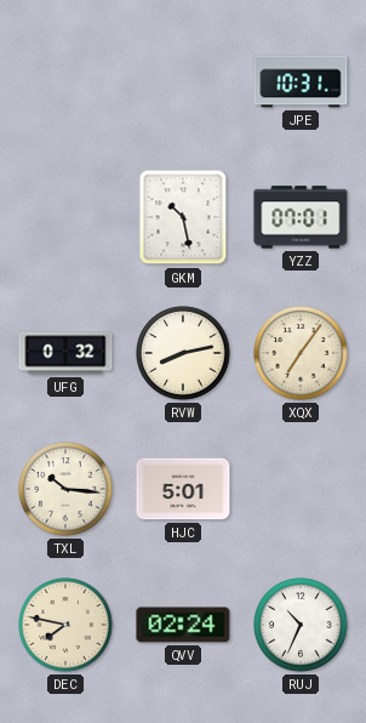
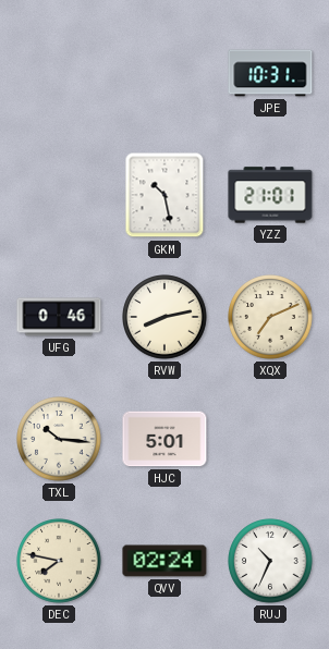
YZZ: 07:01 -> 21:01
UFG: 0:32 -> 0:46
XQX: 7:06 -> 7:11
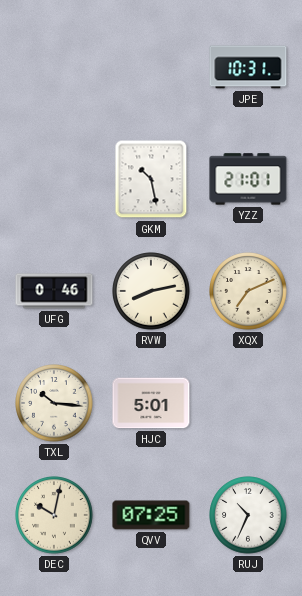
DEC: 7:47 -> 10:02
QVV: 02:24 -> 07:25
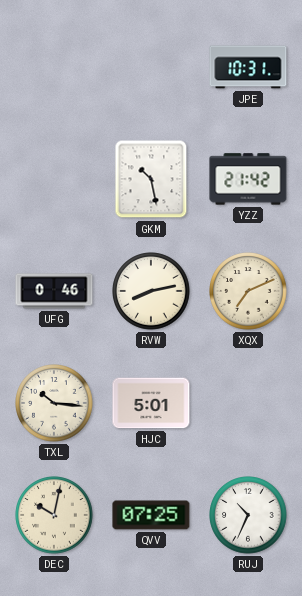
YZZ: 21:01 -> 21:42
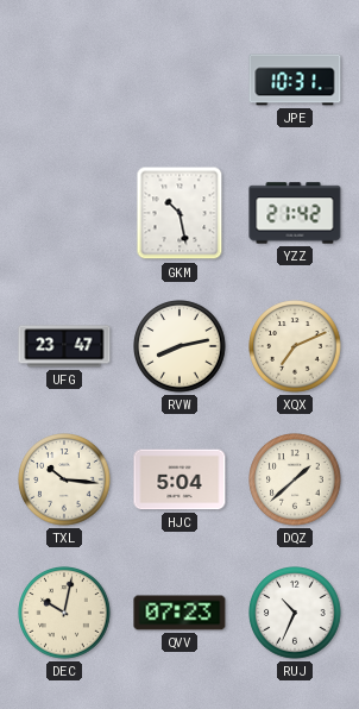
UFG: 0:46 -> 23:47
HJC: 5:01 -> 5:04
DQZ: none -> 1:38
QVV: 07:25 -> 07:23
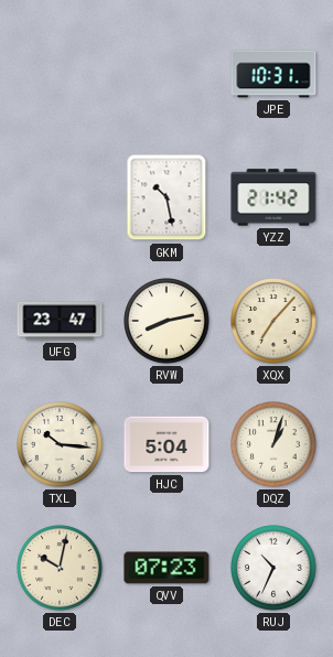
XQX: 7:11 -> 7:07
DQZ: 1:38 -> 1:03
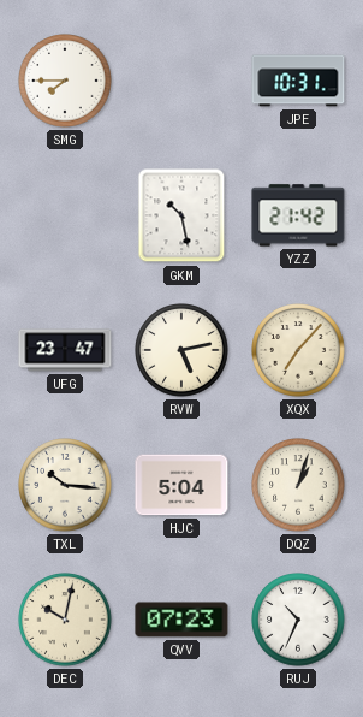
SMG: none -> 7:45
RVW: 8:13 -> 5:13
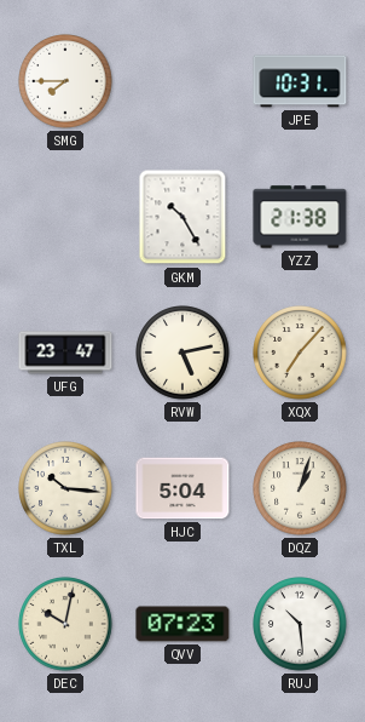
GKM: 10:28 -> 10:25
YZZ: 21:42 -> 21:38
RUJ: 10:34 -> 10:29
